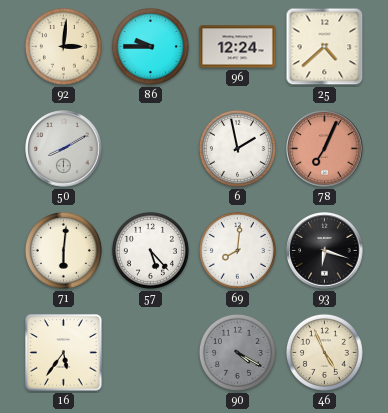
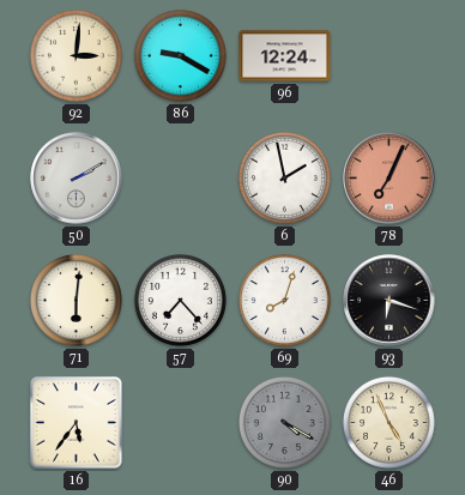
86: 9:45 -> 9:20
25: 4:38 -> none
50: 8:10 -> 2:10
57: 5:23 -> 7:23
69: 8:01 -> 8:03
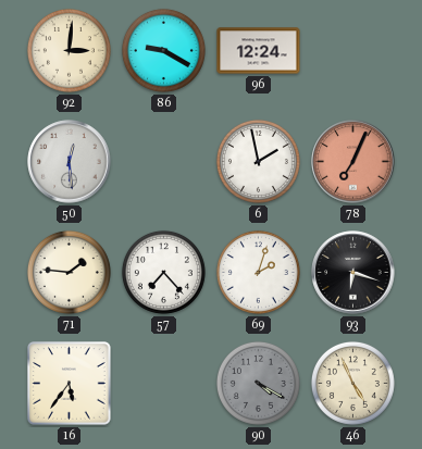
50: 2:10 -> 12:29
71: 6:01 -> 1:46
69: 8:03 -> 2:03
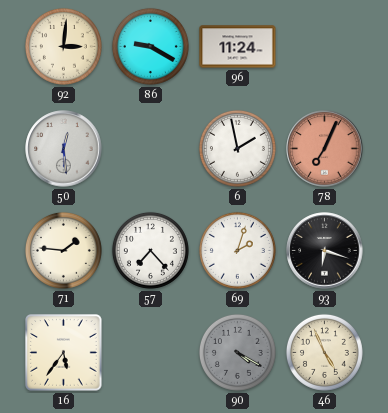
96: 12:24 -> 11:24
